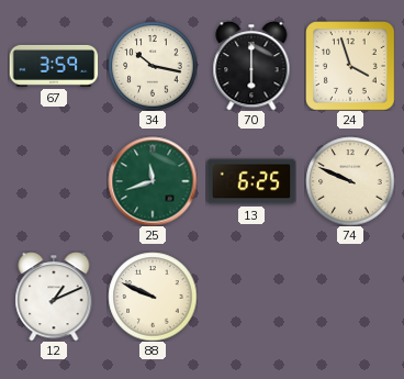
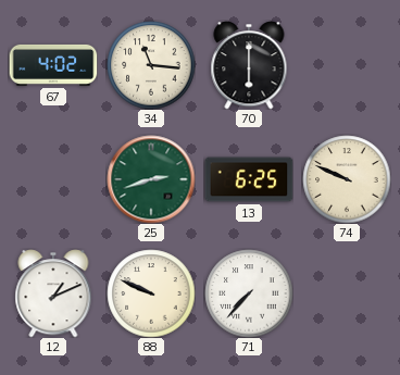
67: 3:59 -> 4:02
34: 10:17 -> 11:16
24: 3:57 -> none
25: 11:42 -> 2:42
71: none -> 7:37
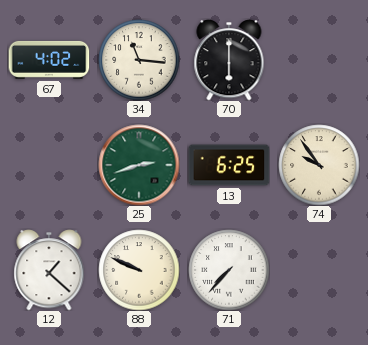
74: 9:49 -> 9:54
12: 1:11 -> 1:22
